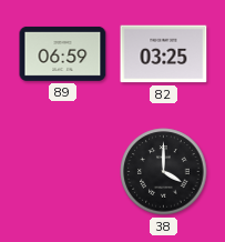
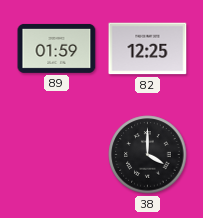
89: 06:59 -> 01:59
82: 03:25 -> 12:25
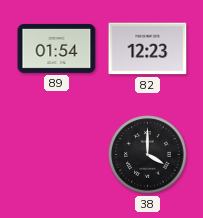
89: 01:59 -> 01:54
82: 12:25 -> 12:23
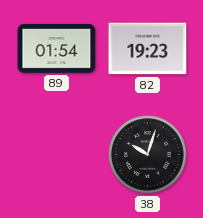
82: 12:23 -> 19:23
38: 4:00 -> 10:03
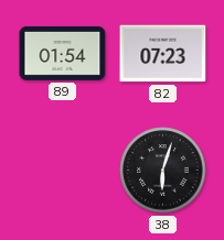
82: 19:23 -> 07:23
38: 10:03 -> 6:03
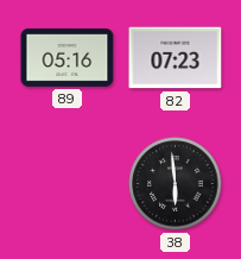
89: 01:54 -> 05:16
38: 6:03 -> 5:59
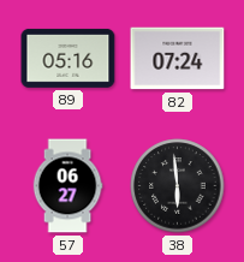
82: 07:23 -> 07:24
57: none -> 06:27
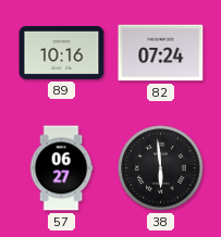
89: 05:16 -> 10:16
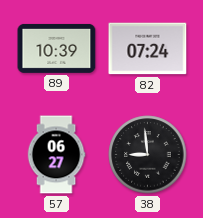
89: 10:16 -> 10:39
38: 5:59 -> 8:59
